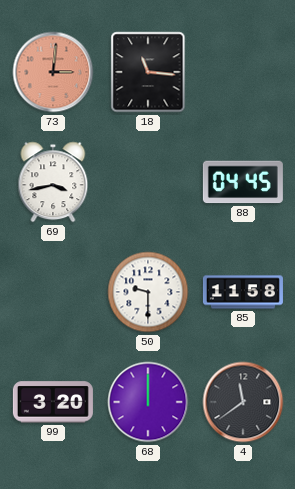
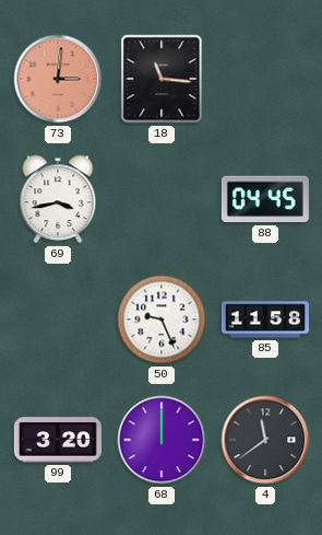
50: 9:30 -> 9:26
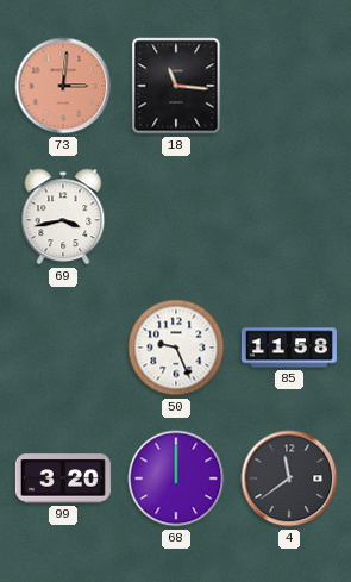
88: 04:45 -> none
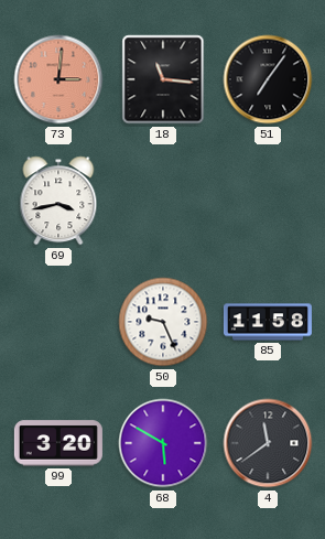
51: none -> 7:06
68: 12:00 -> 5:50
